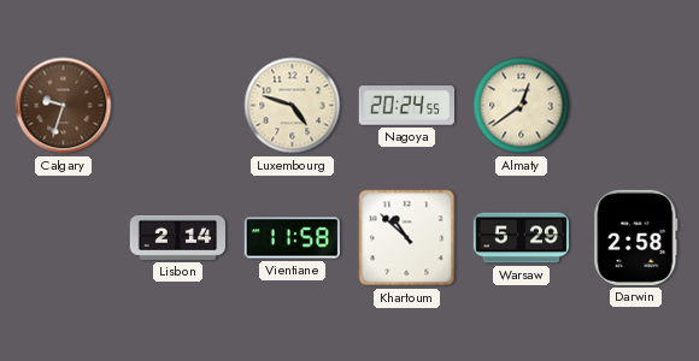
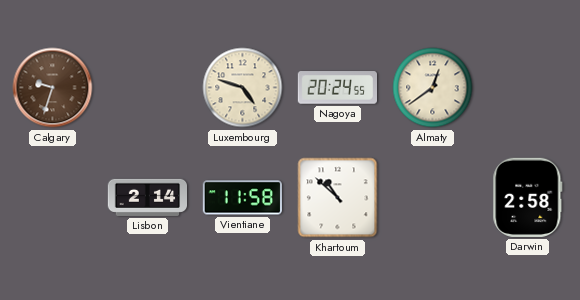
Warsaw: 5:29 -> none
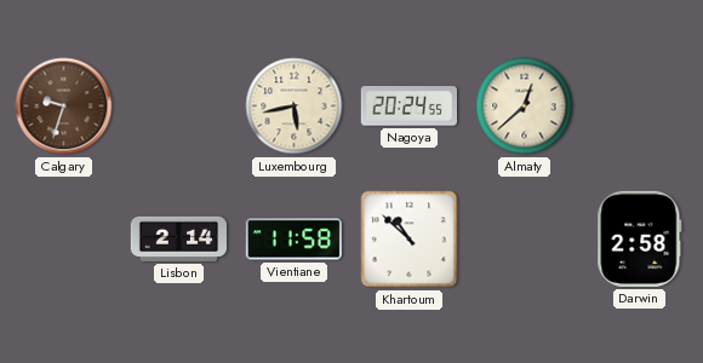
Luxembourg: 4:48 -> 5:43
Almaty: 12:39 -> 12:38
